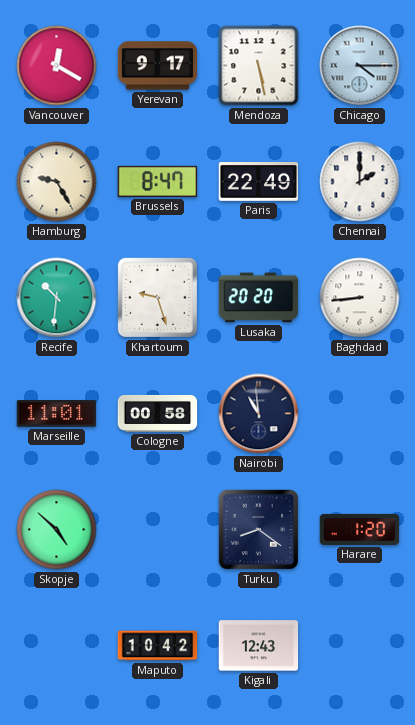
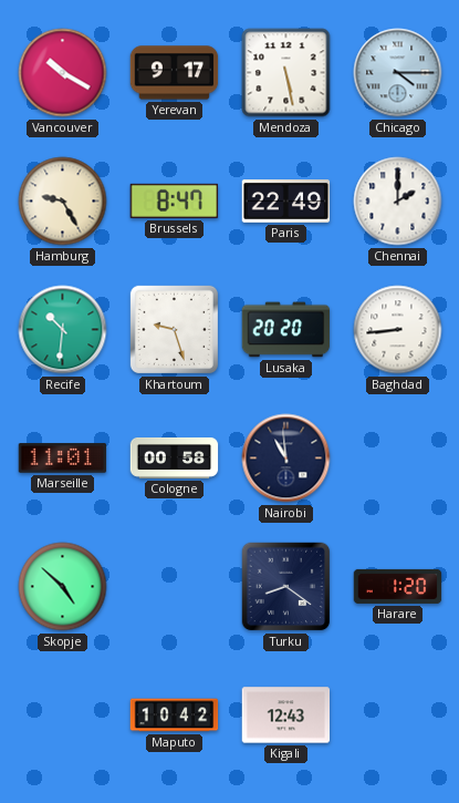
Vancouver: 12:20 -> 10:20
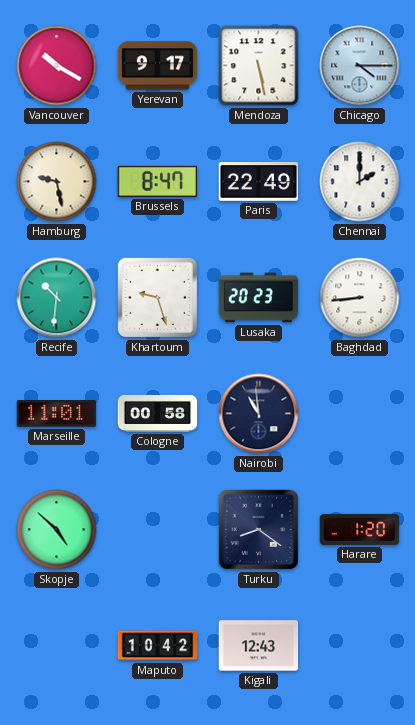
Hamburg: 9:25 -> 9:28
Lusaka: 20:20 -> 20:23
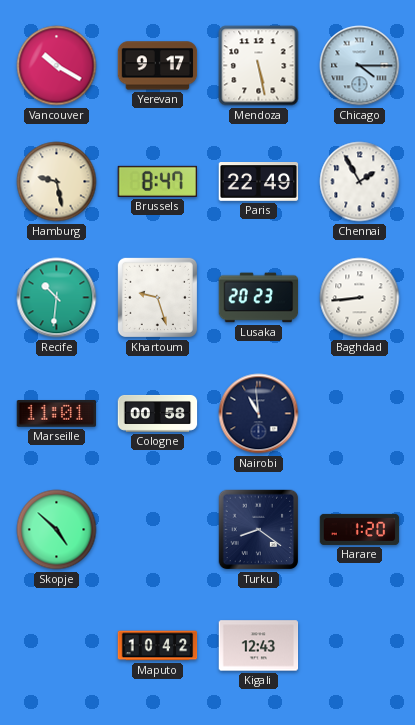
Chennai: 2:00 -> 1:55
